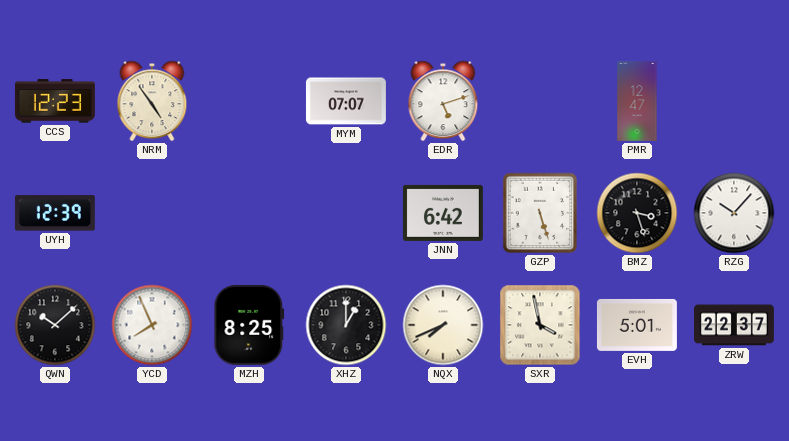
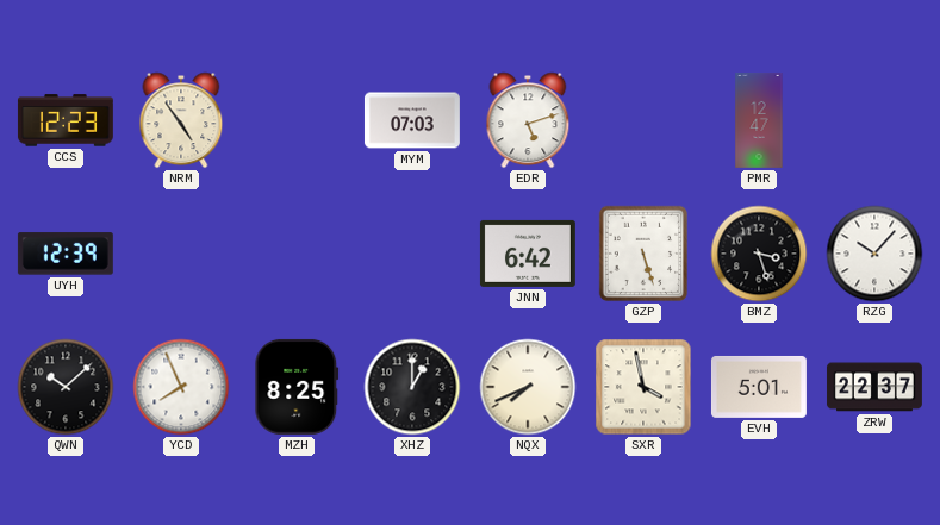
MYM: 07:07 -> 07:03
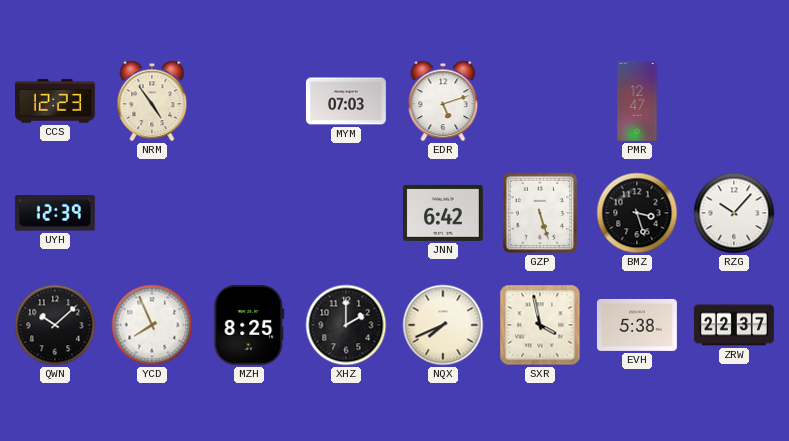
XHZ: 1:00 -> 2:00
EVH: 5:01 -> 5:38
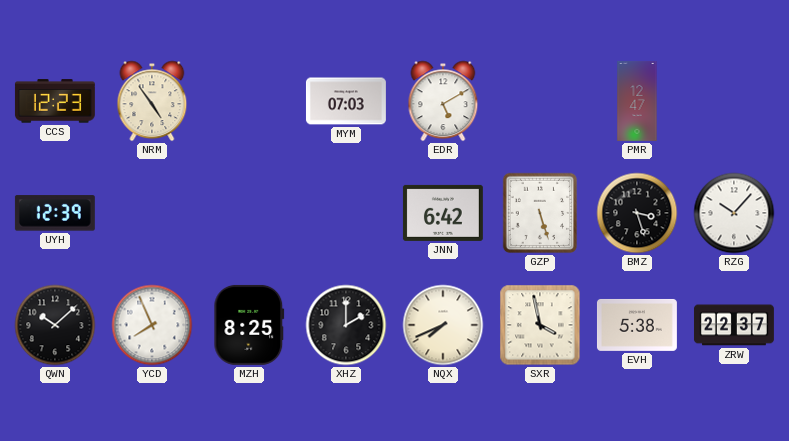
EDR: 5:12 -> 5:10
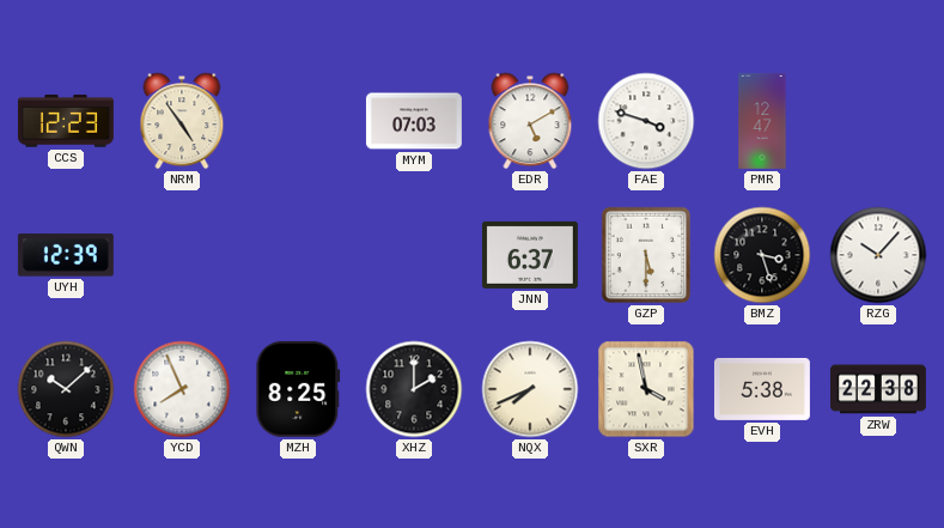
FAE: none -> 3:48
JNN: 6:42 -> 6:37
GZP: 5:27 -> 5:30
ZRW: 22:37 -> 22:38
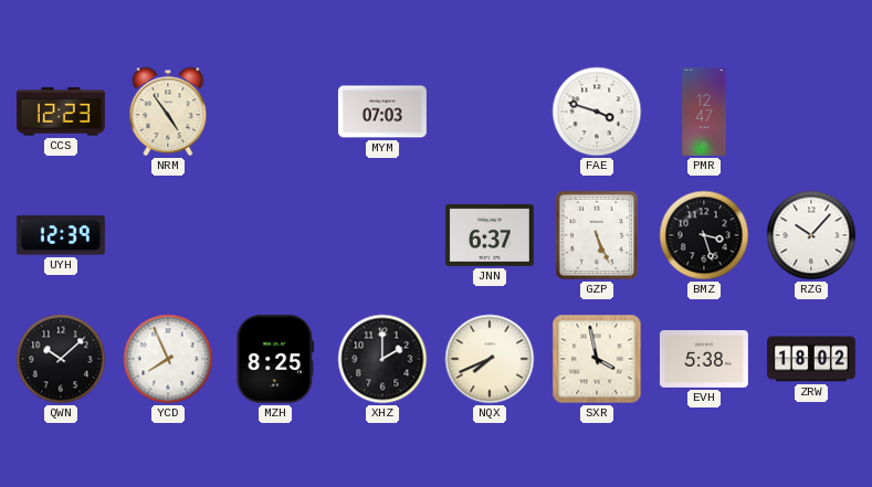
EDR: 5:10 -> none
GZP: 5:30 -> 5:26
ZRW: 22:38 -> 18:02
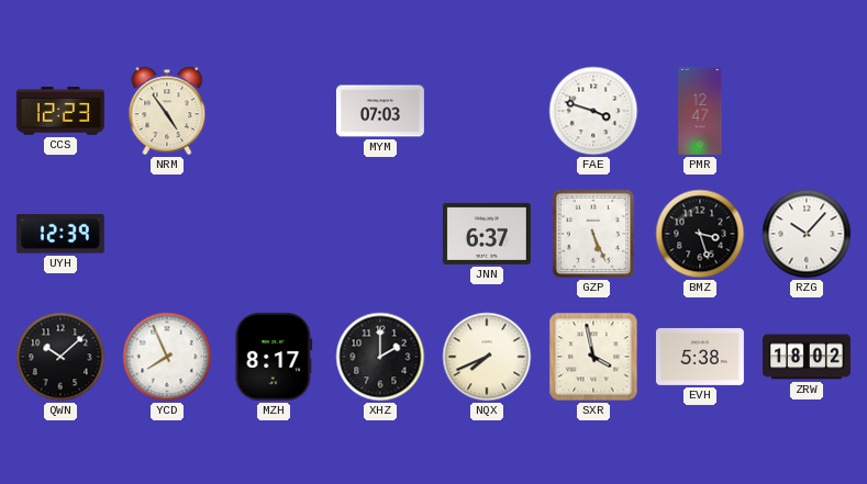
MZH: 8:25 -> 8:17
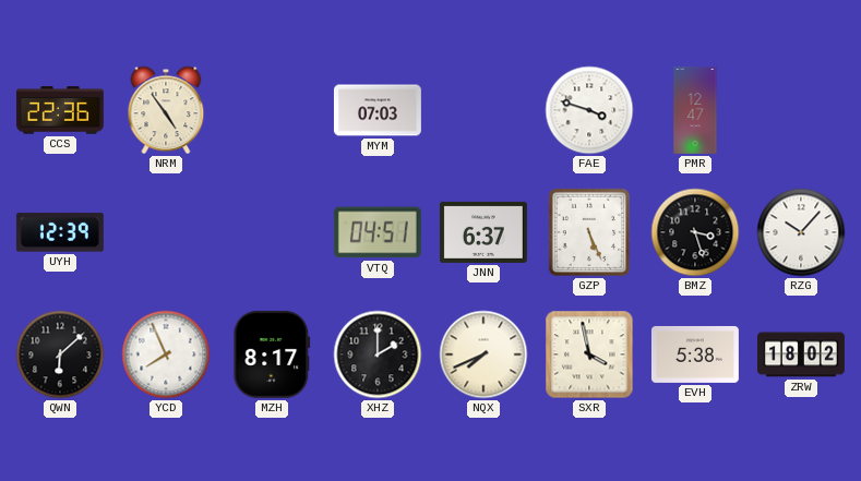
CCS: 12:23 -> 22:36
VTQ: none -> 04:51
QWN: 10:08 -> 6:08
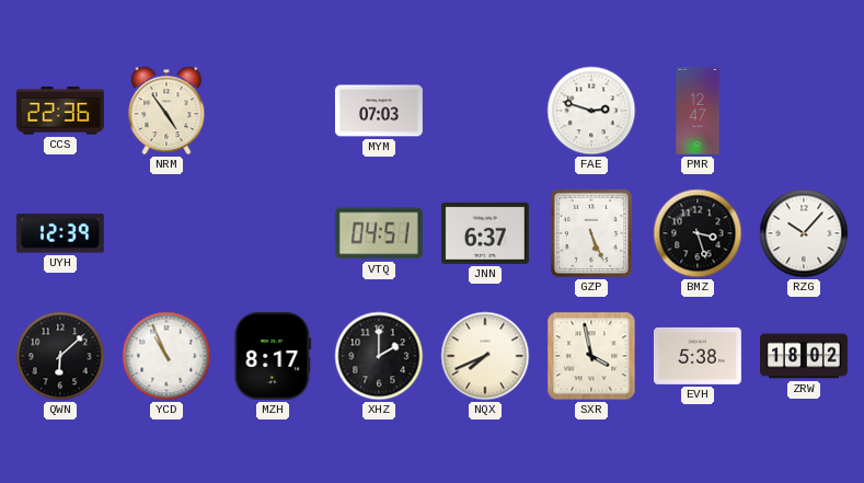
FAE: 3:48 -> 2:48
YCD: 7:56 -> 10:56
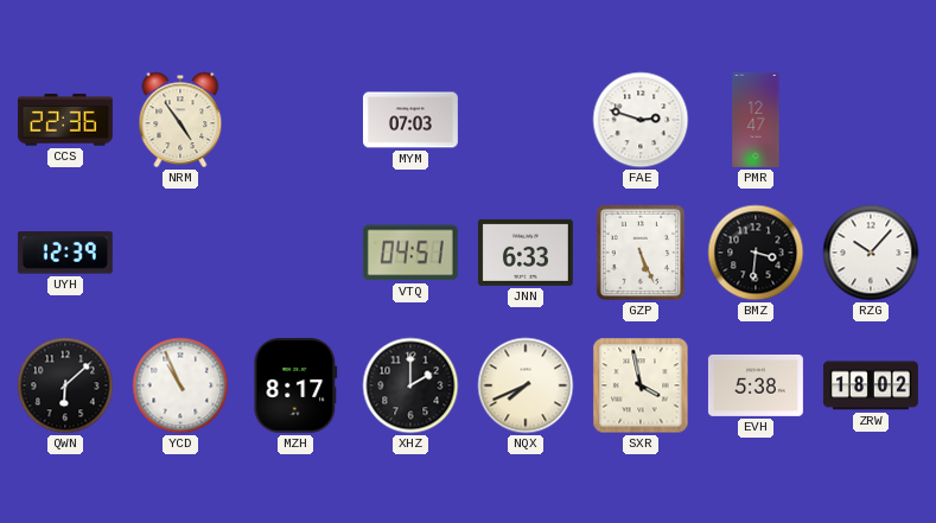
JNN: 6:37 -> 6:33
BMZ: 3:27 -> 3:31
